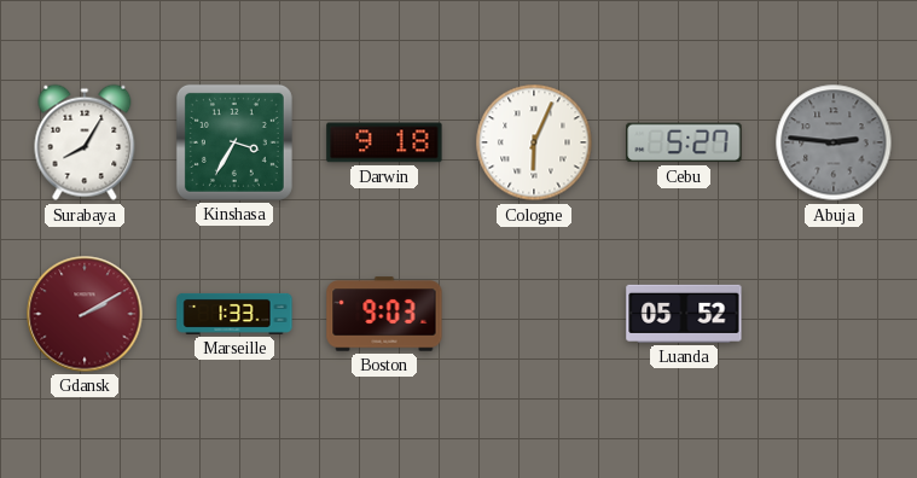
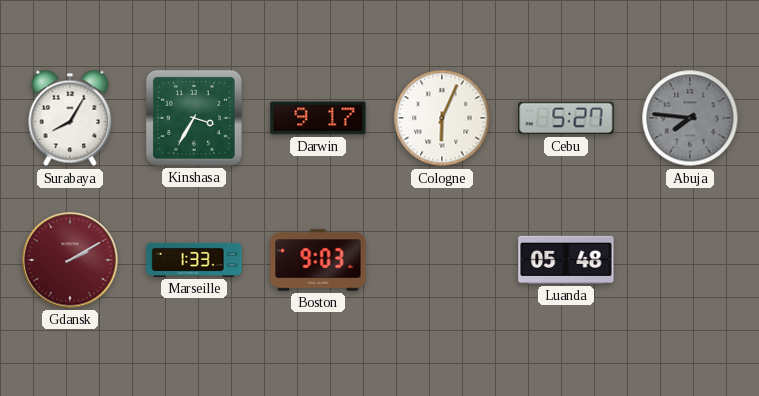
Darwin: 9:18 -> 9:17
Abuja: 2:46 -> 7:46
Luanda: 05:52 -> 05:48
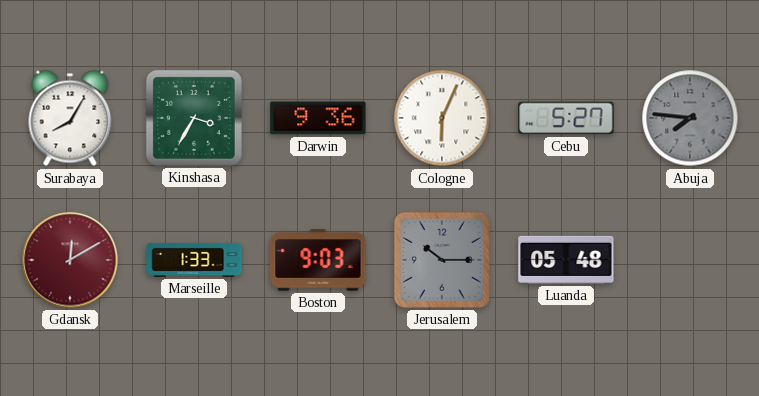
Darwin: 9:17 -> 9:36
Gdansk: 2:10 -> 12:10
Jerusalem: none -> 10:15
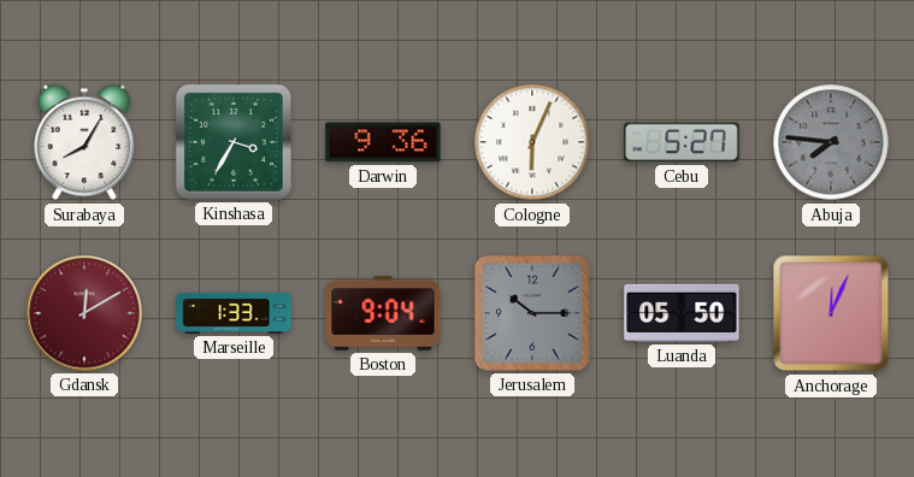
Boston: 9:03 -> 9:04
Luanda: 05:48 -> 05:50
Anchorage: none -> 12:04
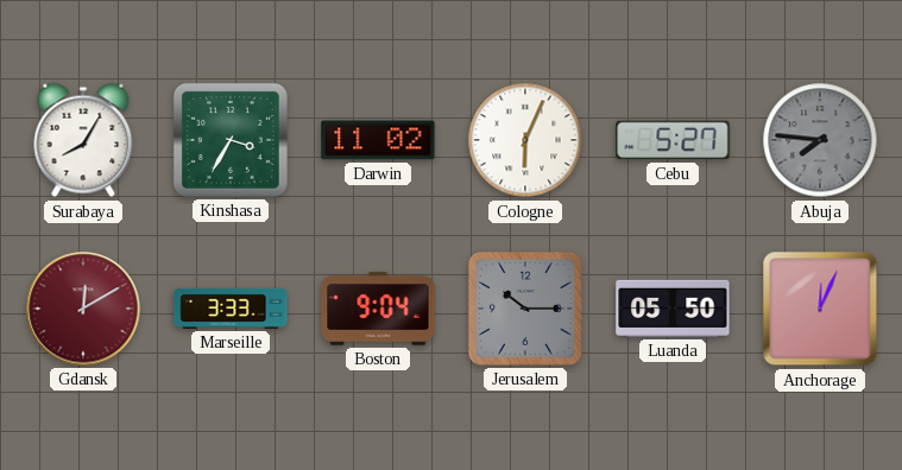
Darwin: 9:36 -> 11:02
Marseille: 1:33 -> 3:33
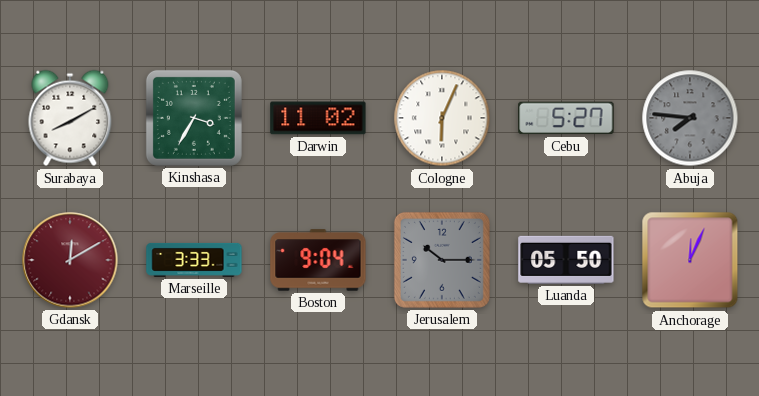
Surabaya: 8:05 -> 8:10
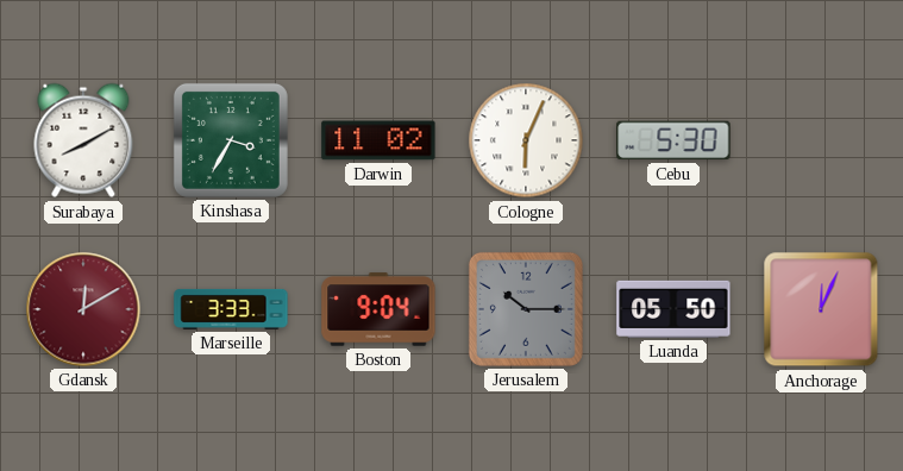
Cebu: 5:27 -> 5:30
Abuja: 7:46 -> none
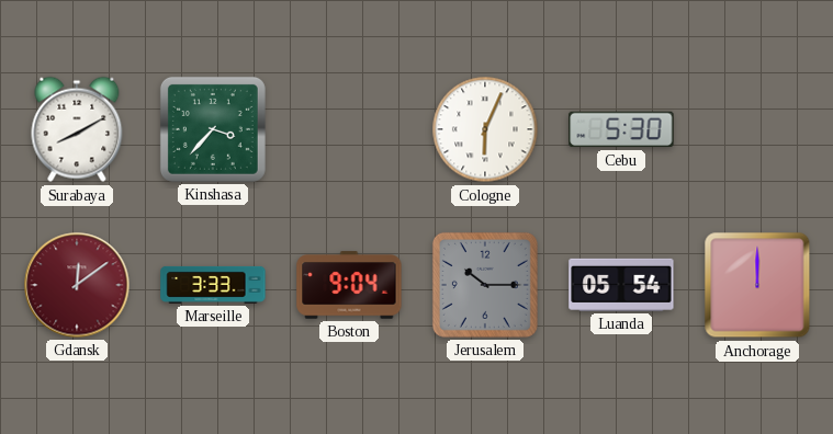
Kinshasa: 3:35 -> 3:37
Darwin: 11:02 -> none
Gdansk: 12:10 -> 12:09
Luanda: 05:50 -> 05:54
Anchorage: 12:04 -> 12:00
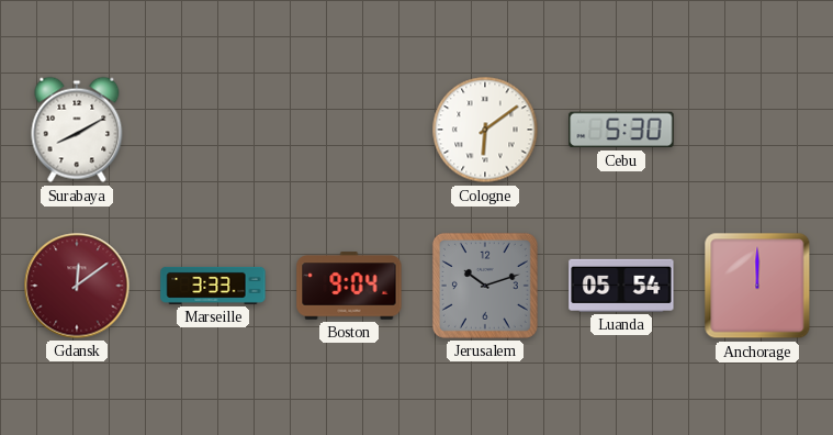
Kinshasa: 3:37 -> none
Cologne: 6:04 -> 6:09
Jerusalem: 10:15 -> 10:12
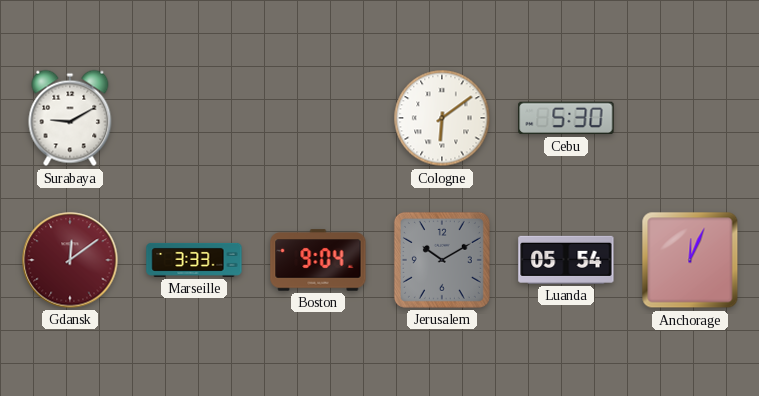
Surabaya: 8:10 -> 9:10
Jerusalem: 10:12 -> 10:10
Anchorage: 12:00 -> 12:04
